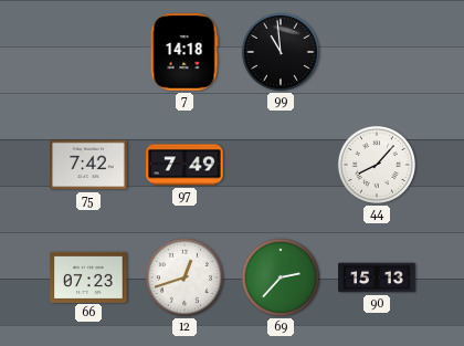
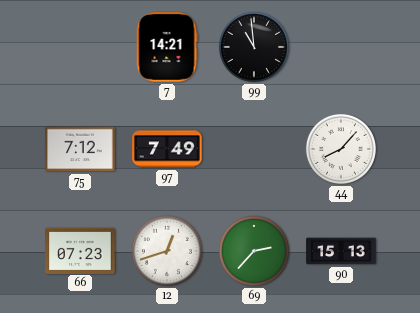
7: 14:18 -> 14:21
75: 7:42 -> 7:12
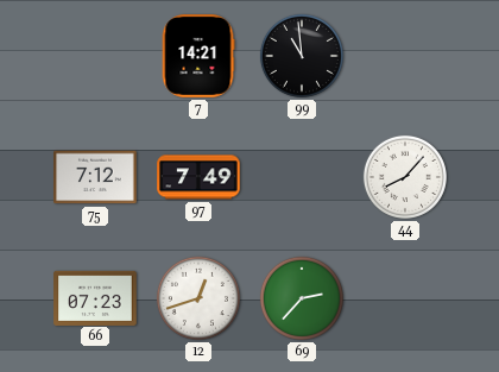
90: 15:13 -> none
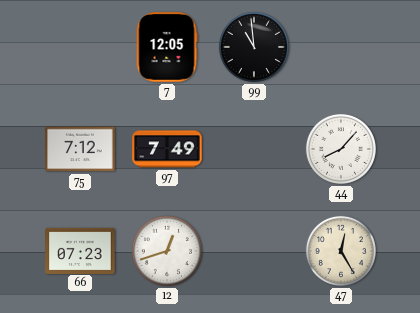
7: 14:21 -> 12:05
69: 2:37 -> none
47: none -> 12:25
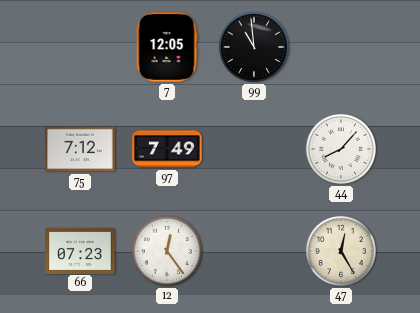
12: 12:42 -> 12:24
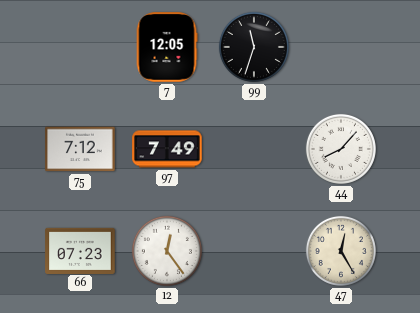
99: 10:59 -> 11:33
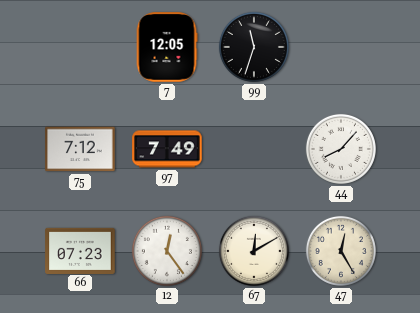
67: none -> 12:10
